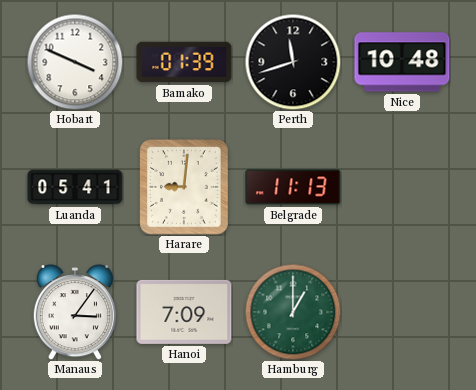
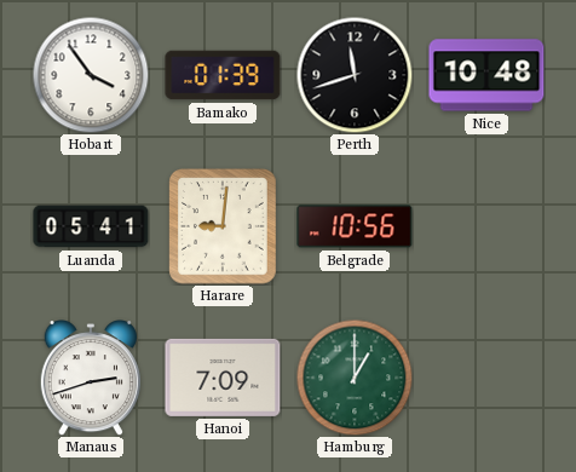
Hobart: 3:49 -> 3:54
Belgrade: 11:13 -> 10:56
Manaus: 3:06 -> 2:42
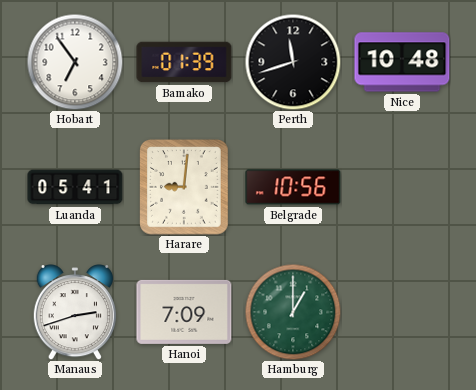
Hobart: 3:54 -> 6:54
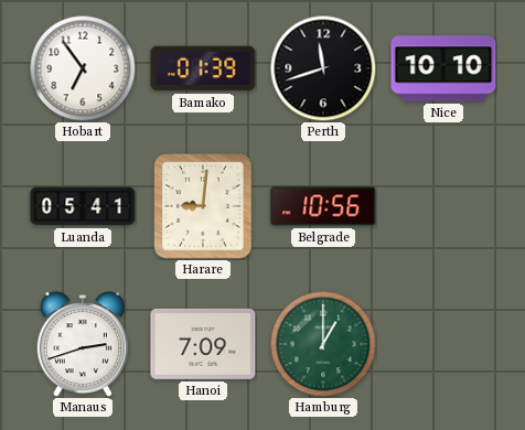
Nice: 10:48 -> 10:10
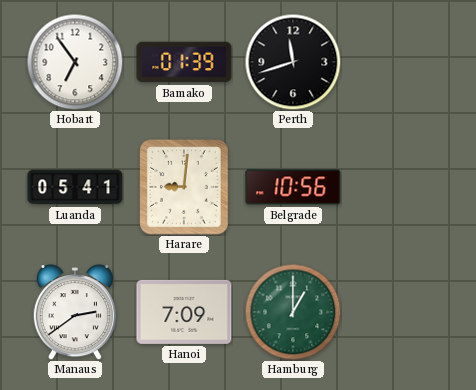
Nice: 10:10 -> none
Manaus: 2:42 -> 2:39
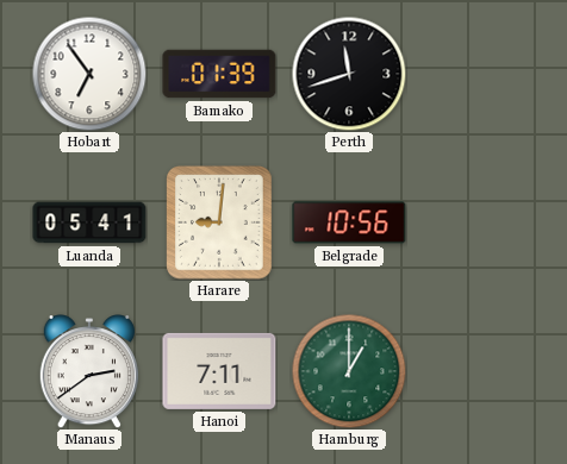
Hanoi: 7:09 -> 7:11
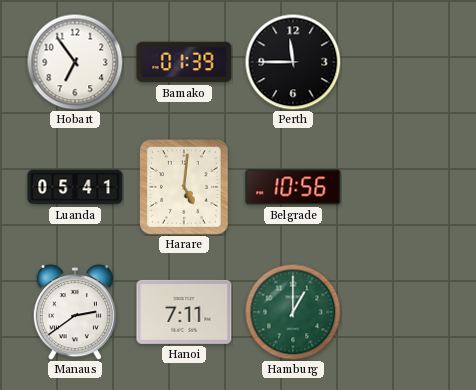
Perth: 11:42 -> 11:45
Harare: 9:01 -> 5:01
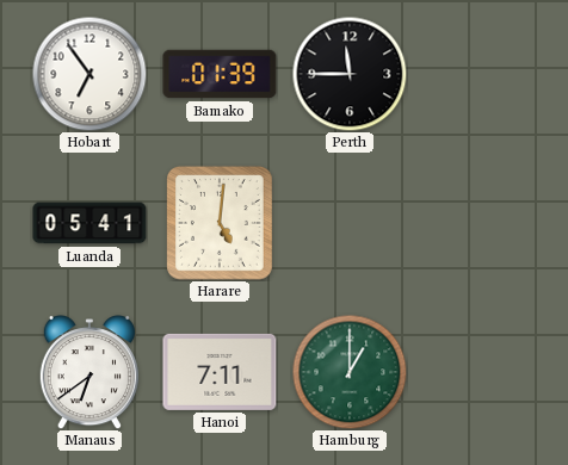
Belgrade: 10:56 -> none
Manaus: 2:39 -> 6:39
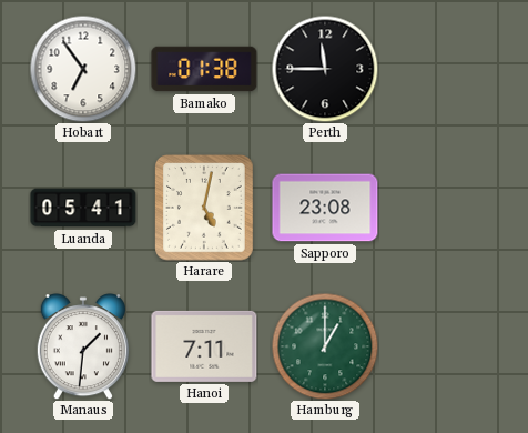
Bamako: 01:39 -> 01:38
Harare: 5:01 -> 5:02
Sapporo: none -> 23:08
Manaus: 6:39 -> 1:31
